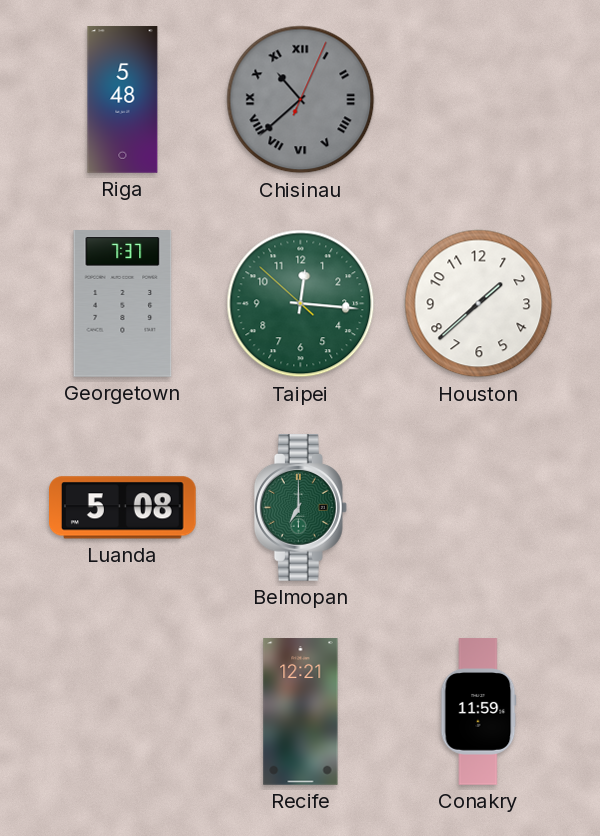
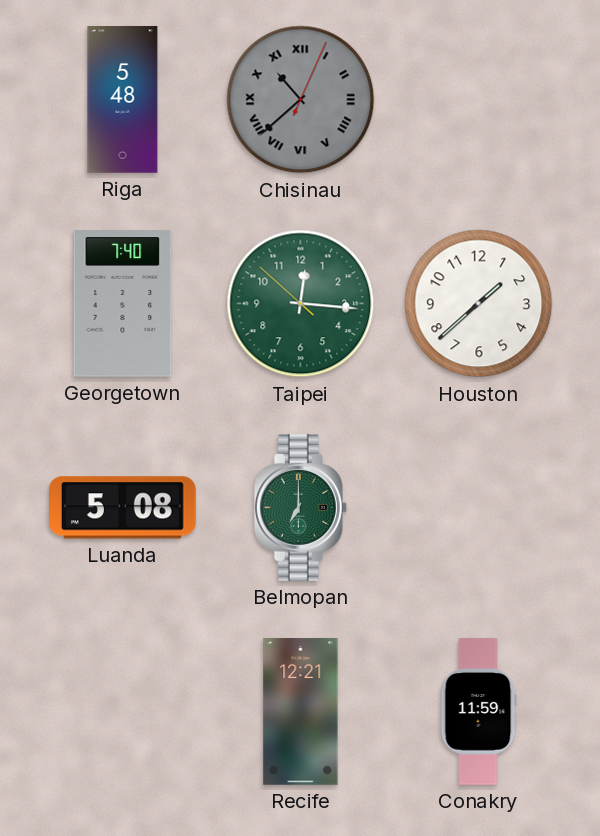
Georgetown: 7:37 -> 7:40
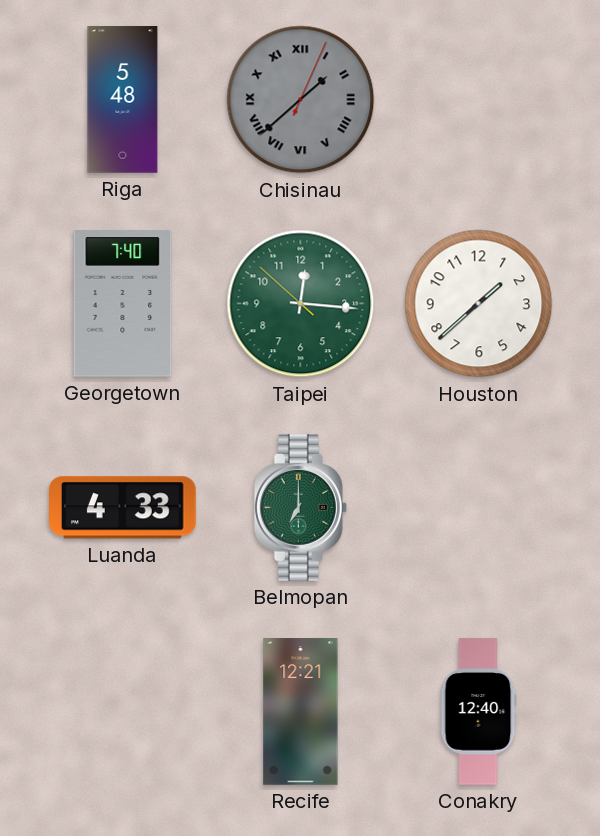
Chisinau: 10:38 -> 1:38
Luanda: 5:08 -> 4:33
Conakry: 11:59 -> 12:40
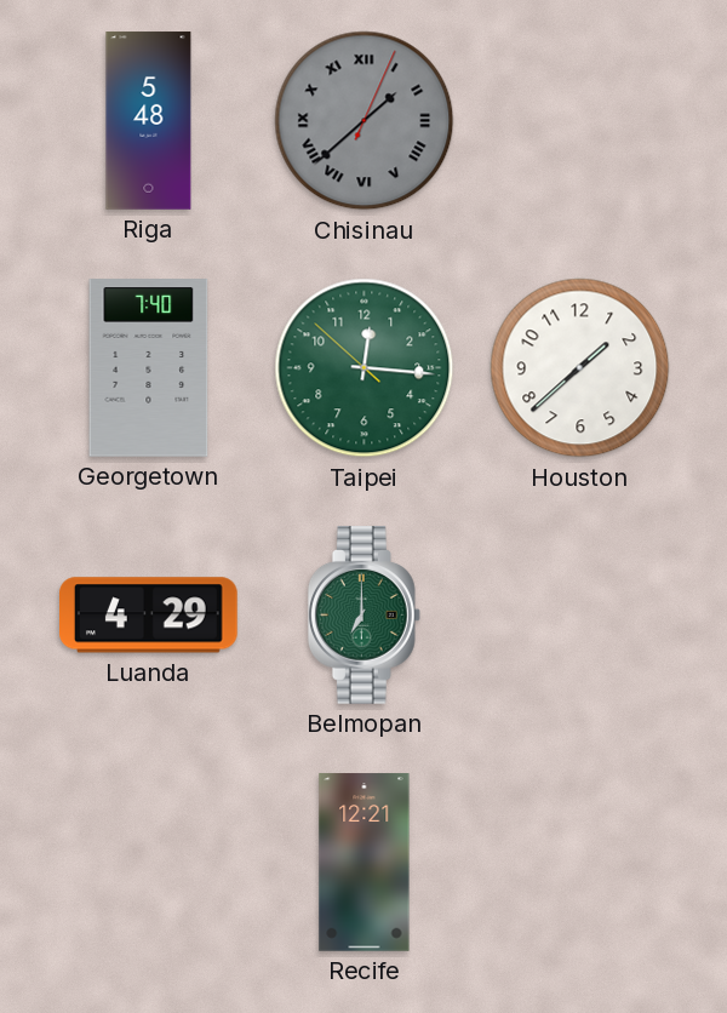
Luanda: 4:33 -> 4:29
Conakry: 12:40 -> none
